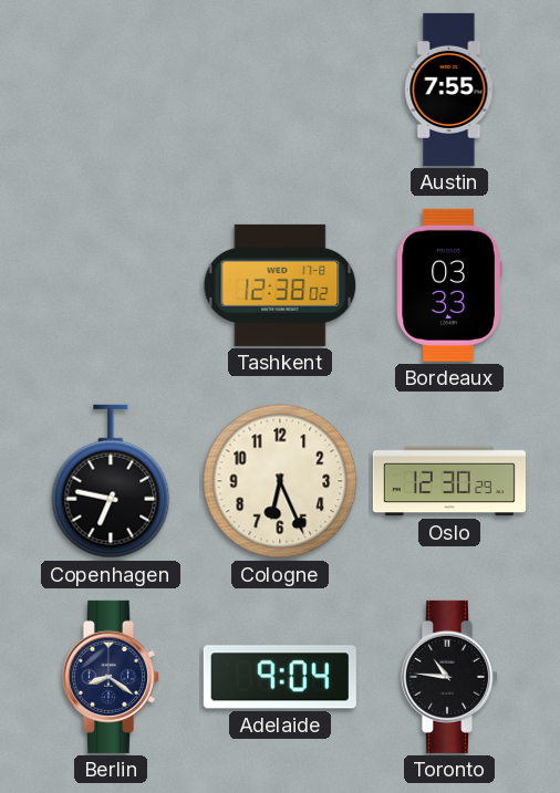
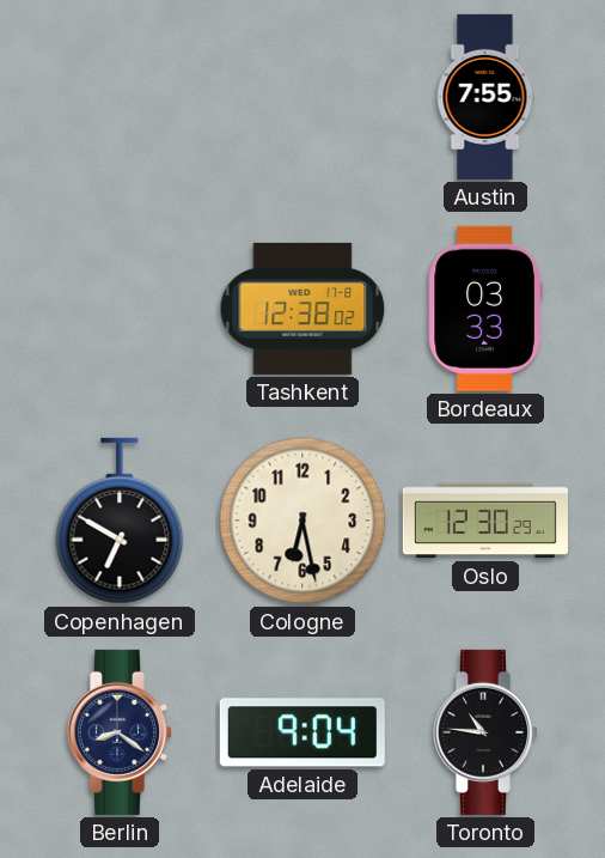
Copenhagen: 6:47 -> 6:50
Cologne: 6:26 -> 6:28
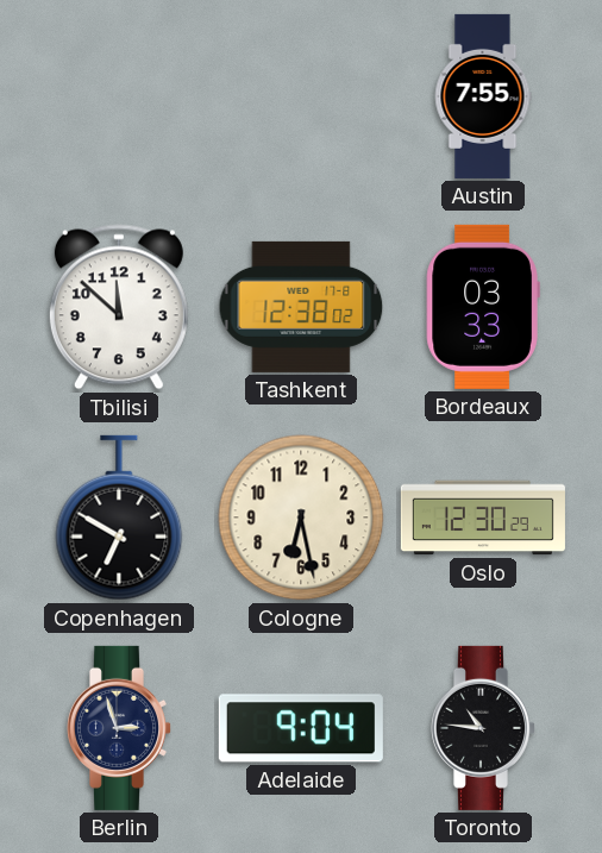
Tbilisi: none -> 11:52
Berlin: 8:21 -> 2:57
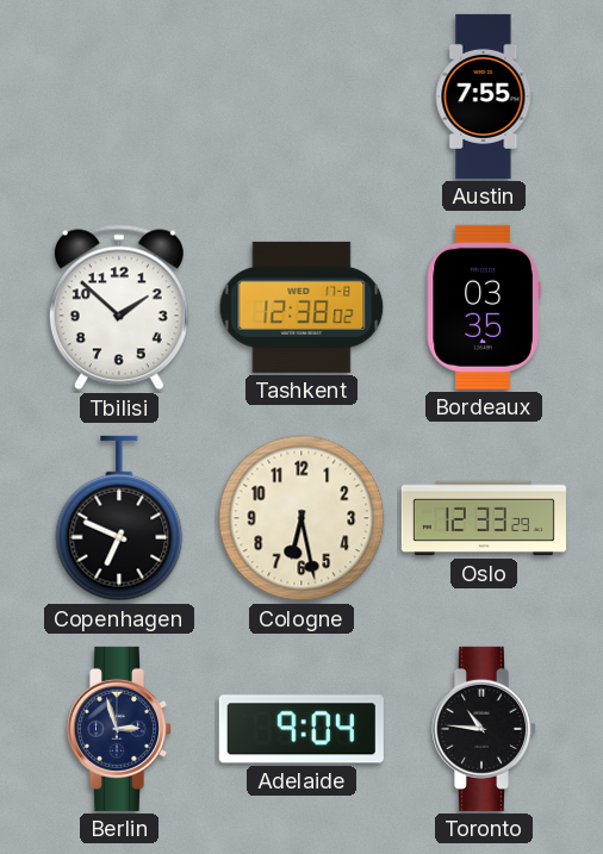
Tbilisi: 11:52 -> 1:52
Bordeaux: 03:33 -> 03:35
Copenhagen: 6:50 -> 6:49
Oslo: 12:30 -> 12:33
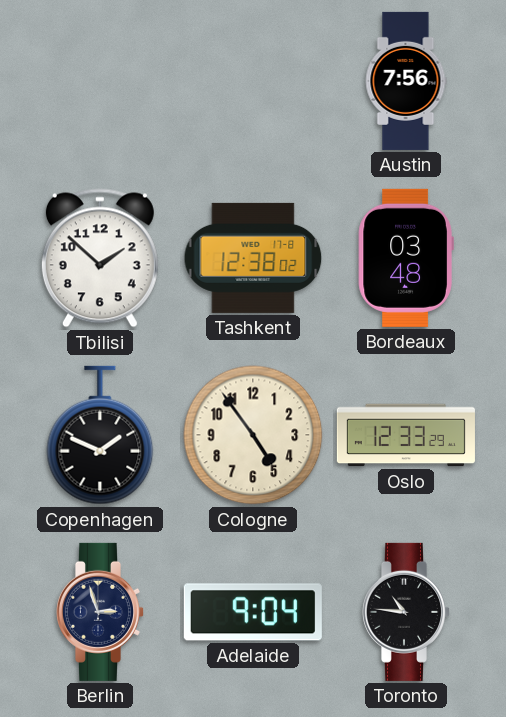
Austin: 7:55 -> 7:56
Bordeaux: 03:35 -> 03:48
Copenhagen: 6:49 -> 1:49
Cologne: 6:28 -> 4:54
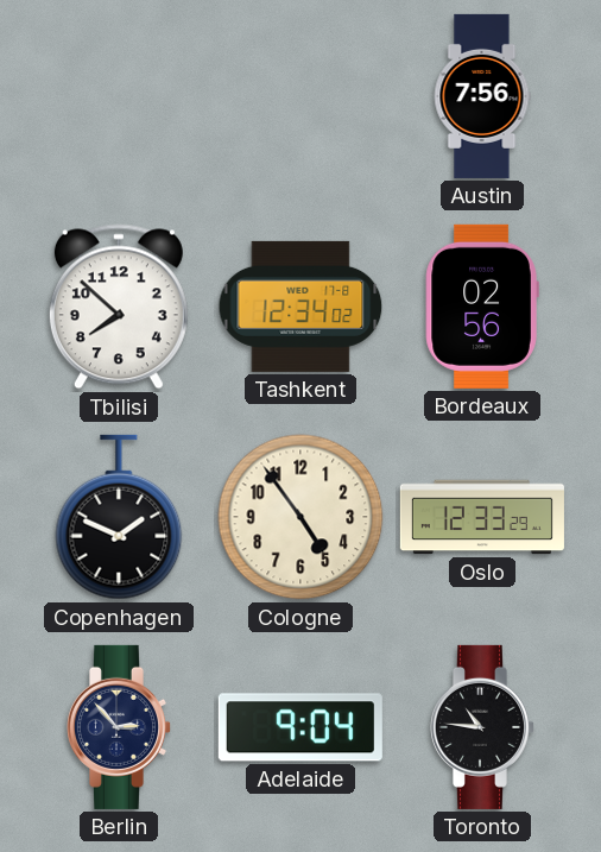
Tbilisi: 1:52 -> 7:52
Tashkent: 12:38 -> 12:34
Bordeaux: 03:48 -> 02:56
Berlin: 2:57 -> 2:53
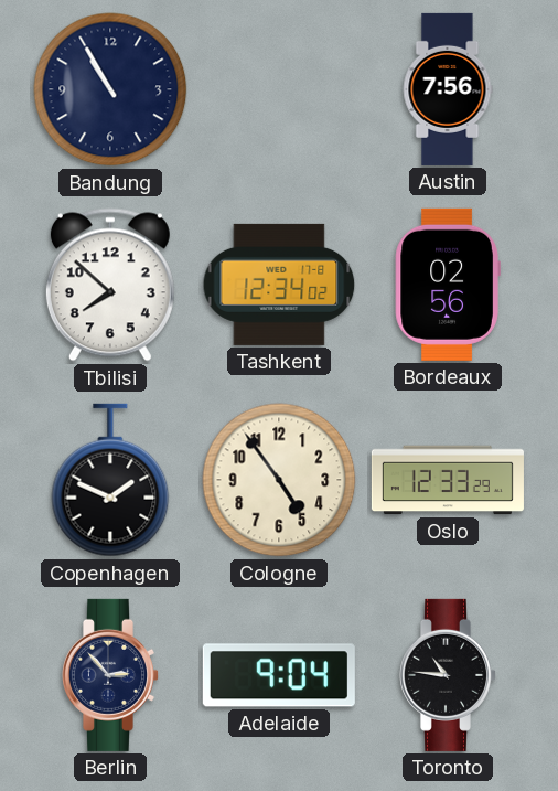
Bandung: none -> 10:55
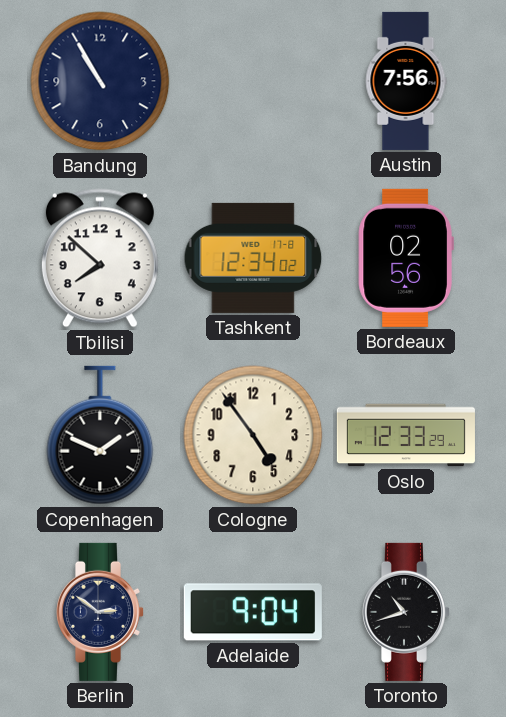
Berlin: 2:53 -> 2:51
Toronto: 10:46 -> 10:42
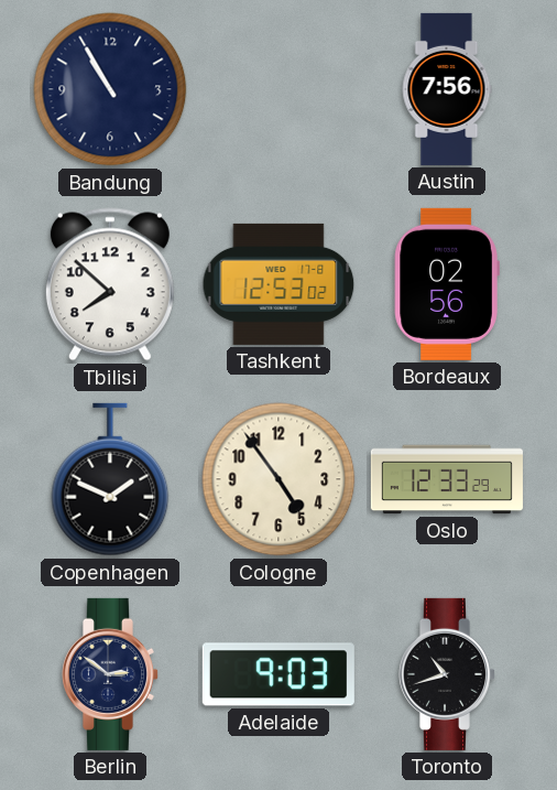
Tashkent: 12:34 -> 12:53
Adelaide: 9:04 -> 9:03
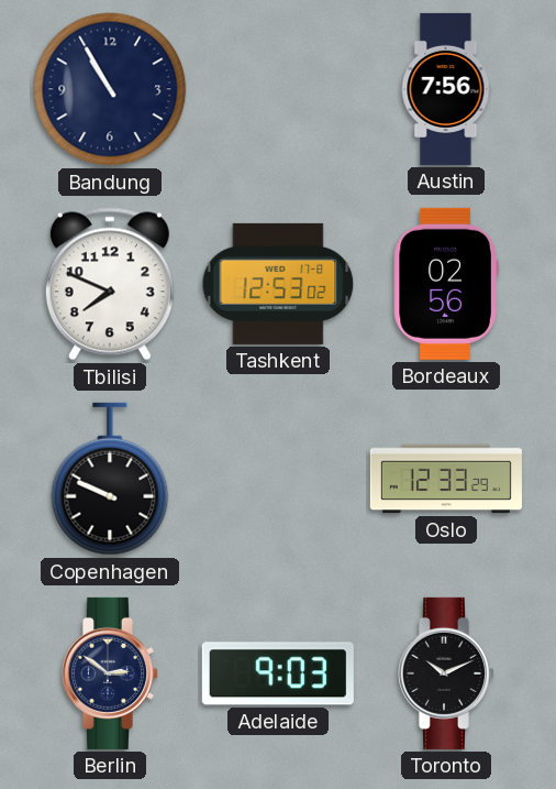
Tbilisi: 7:52 -> 7:49
Copenhagen: 1:49 -> 9:49
Cologne: 4:54 -> none
Toronto: 10:42 -> 10:11
